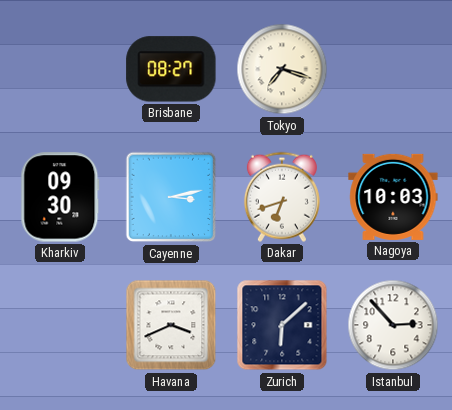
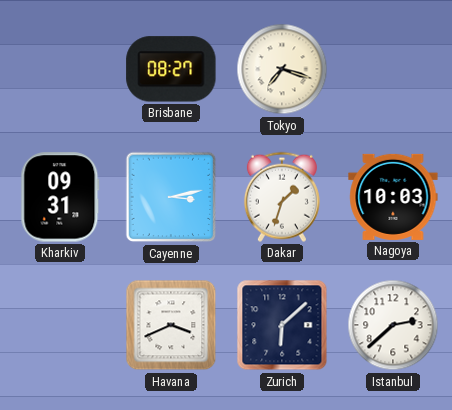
Kharkiv: 09:30 -> 09:31
Dakar: 6:42 -> 1:33
Istanbul: 2:53 -> 2:38
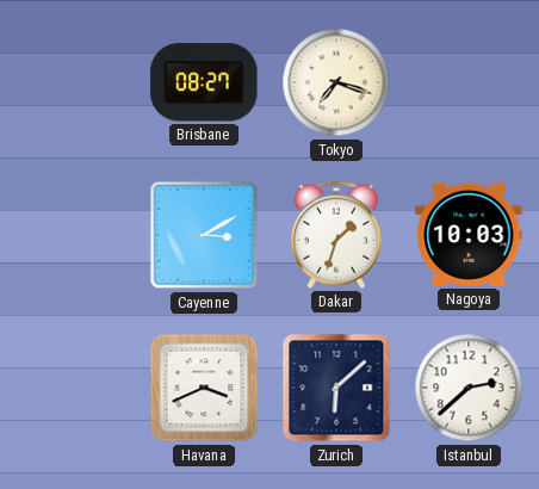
Kharkiv: 09:31 -> none
Cayenne: 3:13 -> 3:10
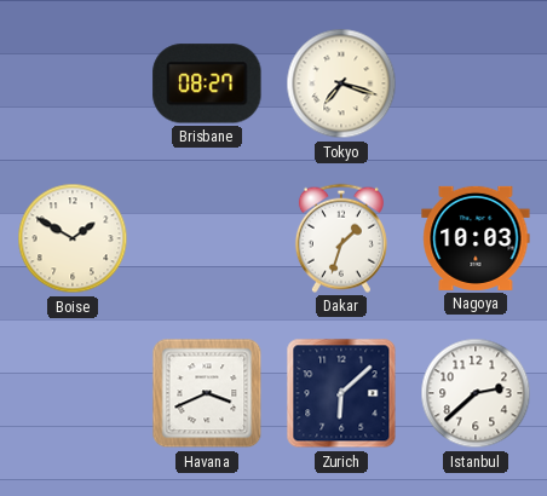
Boise: none -> 1:50
Cayenne: 3:10 -> none
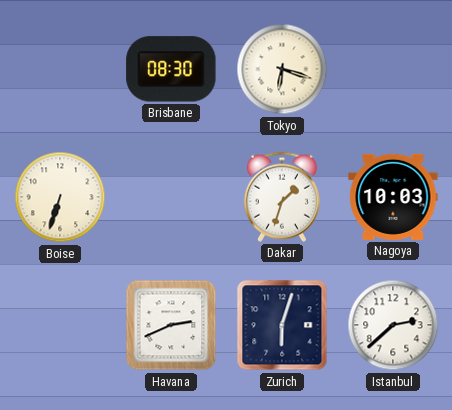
Brisbane: 08:27 -> 08:30
Tokyo: 7:18 -> 6:18
Boise: 1:50 -> 6:33
Havana: 3:41 -> 2:41
Zurich: 6:08 -> 6:03
